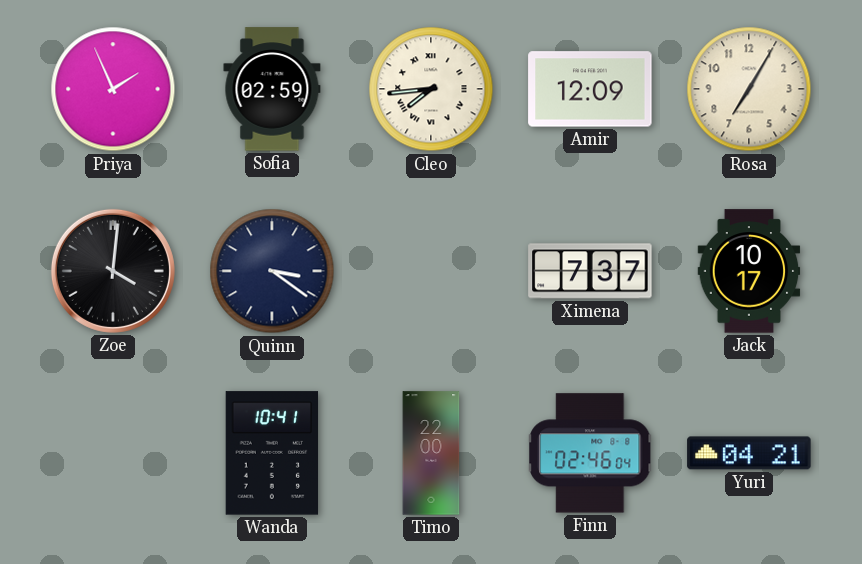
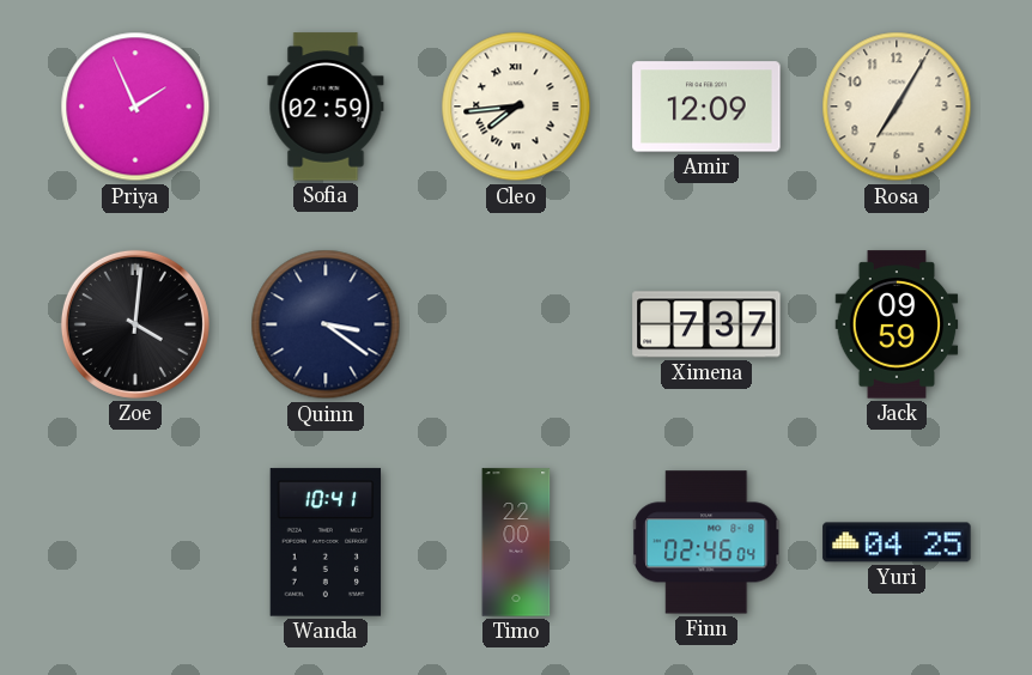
Jack: 10:17 -> 09:59
Yuri: 04:21 -> 04:25
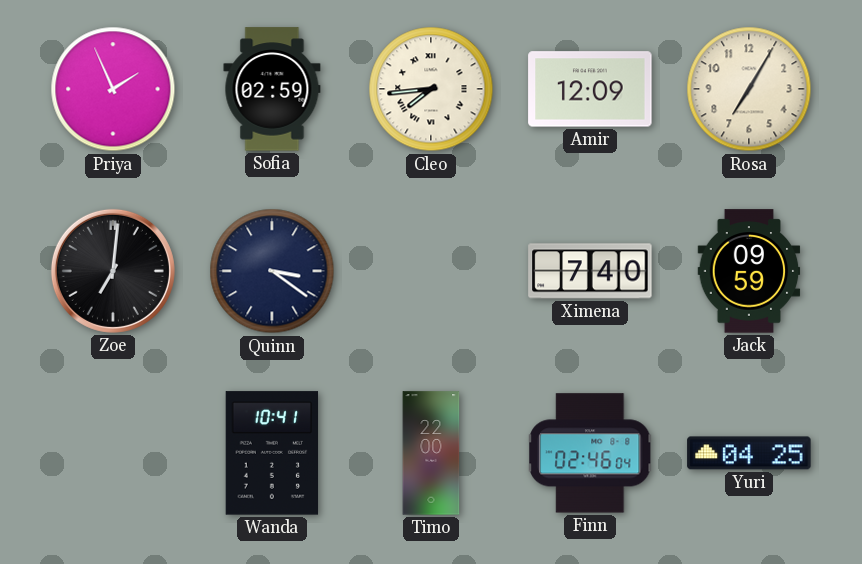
Zoe: 4:01 -> 7:01
Ximena: 7:37 -> 7:40
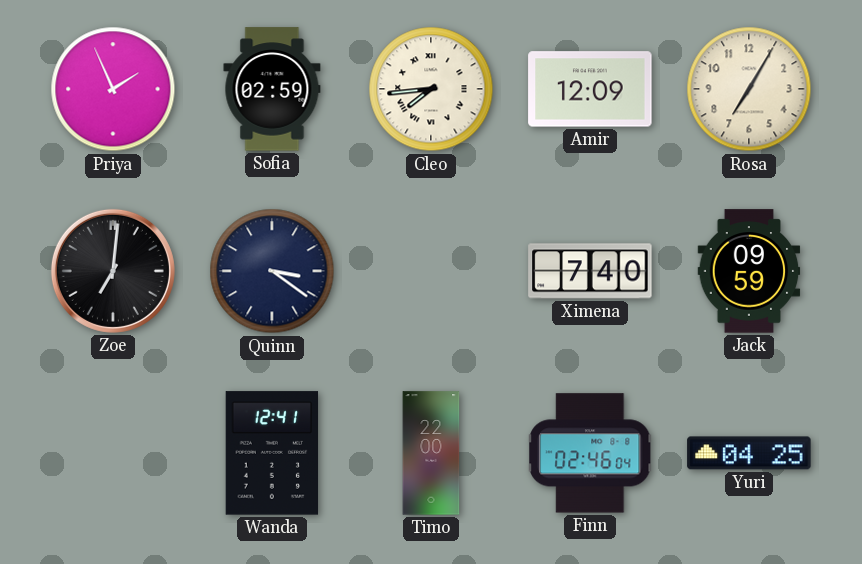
Wanda: 10:41 -> 12:41
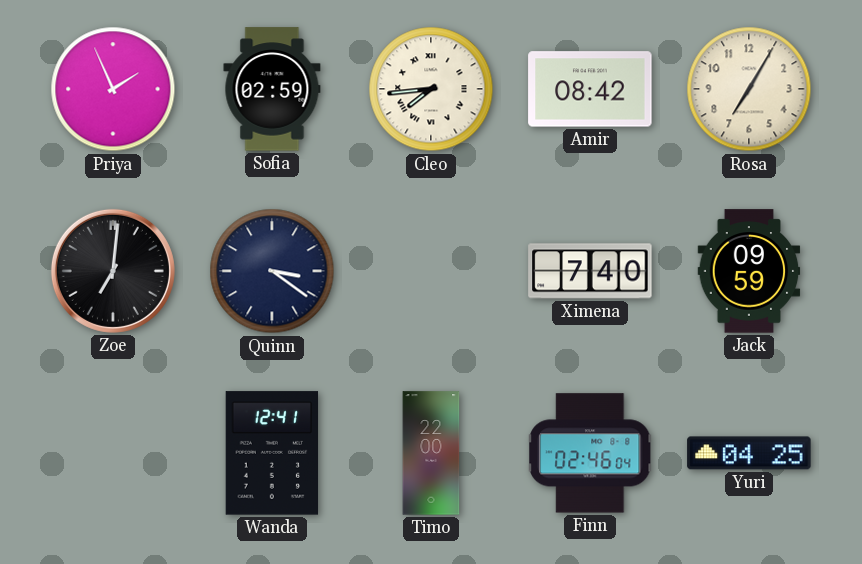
Amir: 12:09 -> 08:42
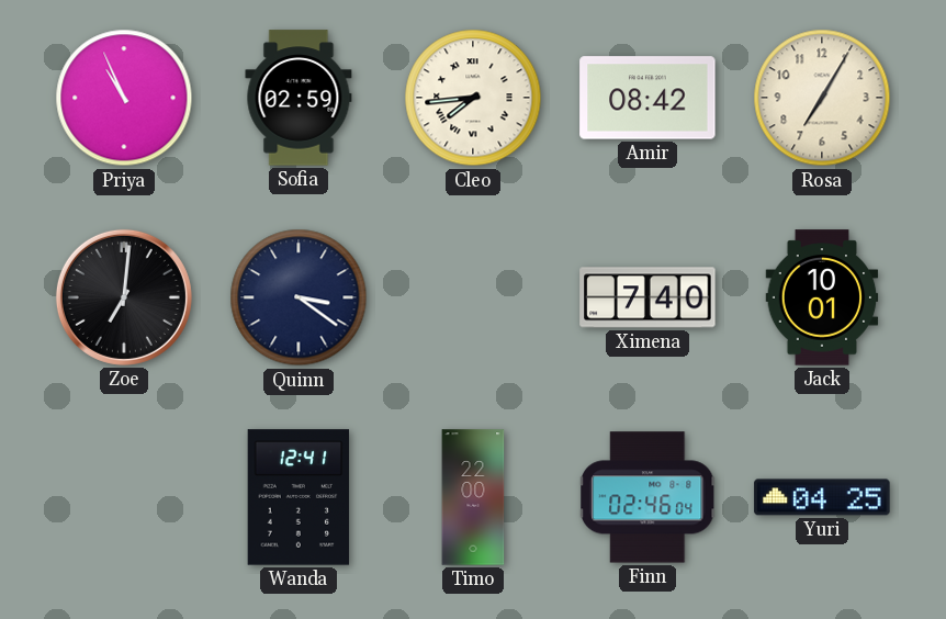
Priya: 1:56 -> 10:56
Jack: 09:59 -> 10:01
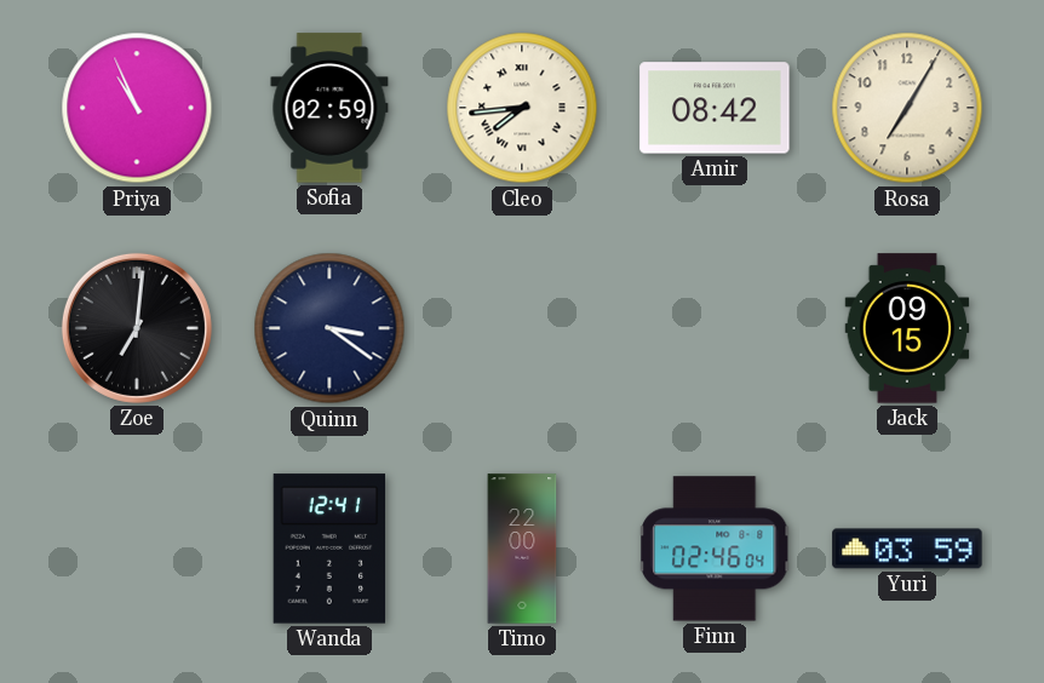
Ximena: 7:40 -> none
Jack: 10:01 -> 09:15
Yuri: 04:25 -> 03:59
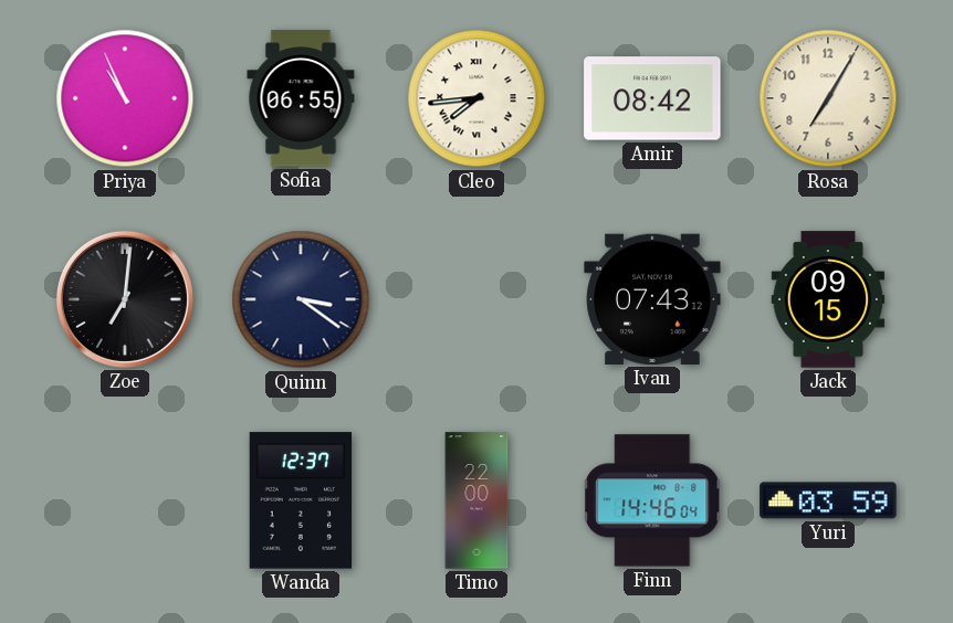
Sofia: 02:59 -> 06:55
Ivan: none -> 07:43
Wanda: 12:41 -> 12:37
Finn: 02:46 -> 14:46
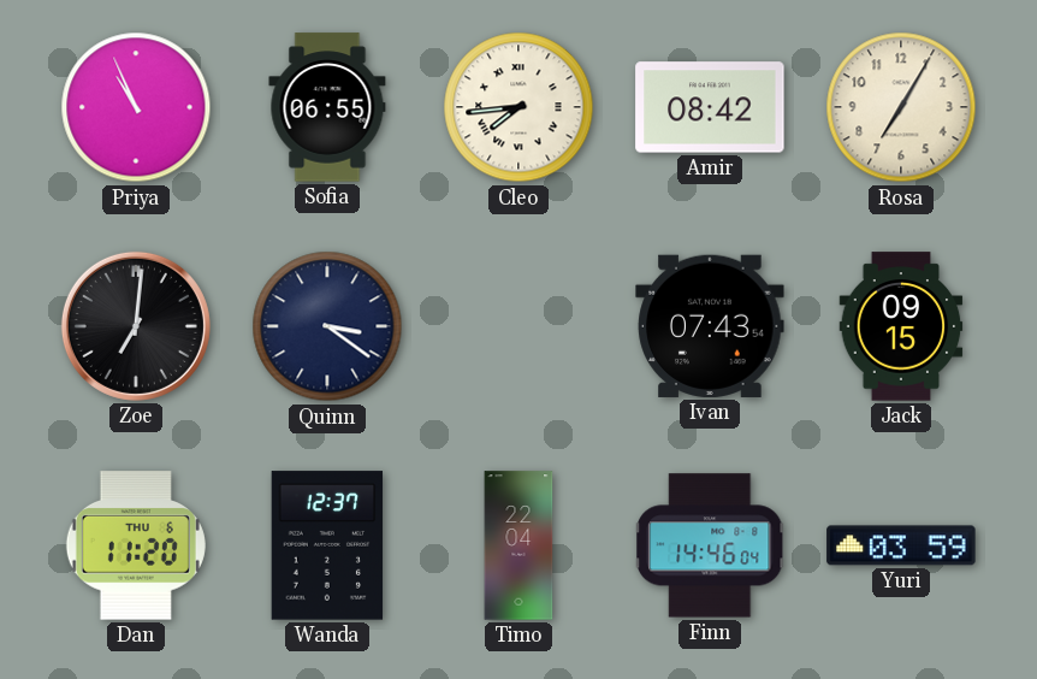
Ivan: 07:43:12 -> 07:43:54
Dan: none -> 11:20
Timo: 22:00 -> 22:04
